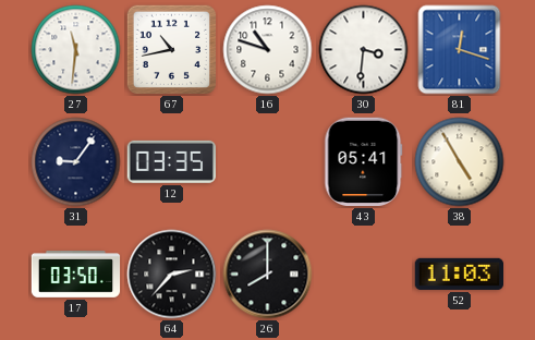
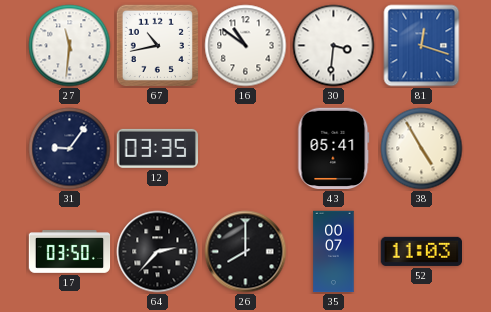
16: 10:48 -> 10:51
35: none -> 00:07
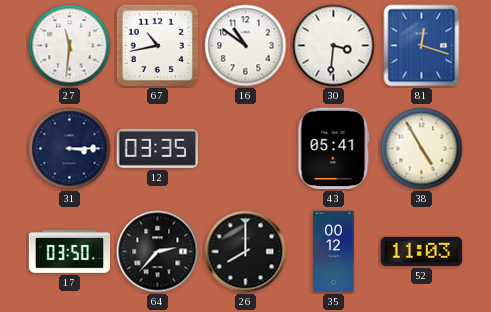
31: 9:06 -> 3:15
35: 00:07 -> 00:12
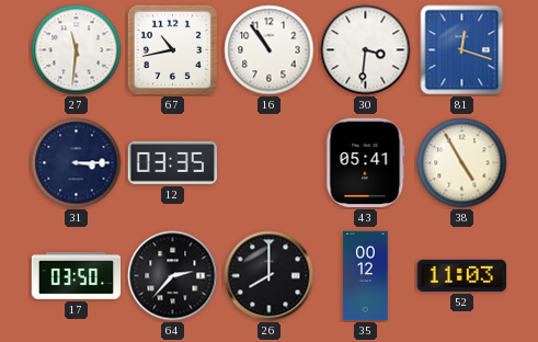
16: 10:51 -> 10:54
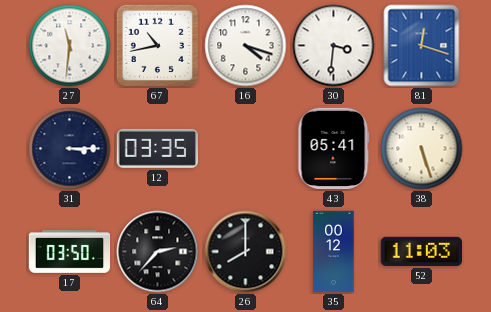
16: 10:54 -> 4:18
38: 4:55 -> 5:27
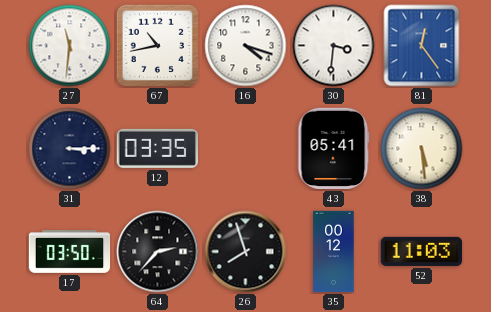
81: 12:18 -> 12:24
38: 5:27 -> 5:29
26: 8:00 -> 7:57
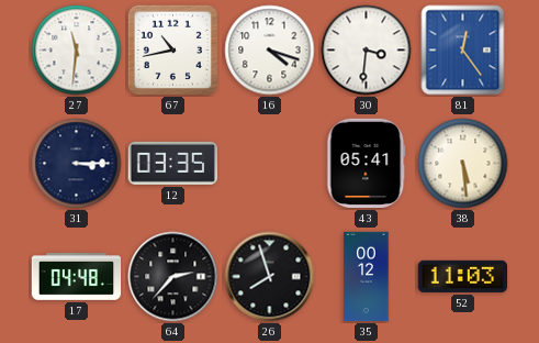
17: 03:50 -> 04:48
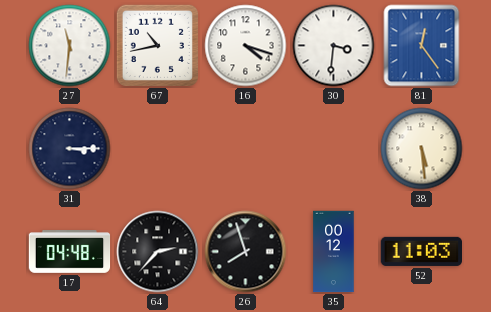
12: 03:35 -> none
43: 05:41 -> none
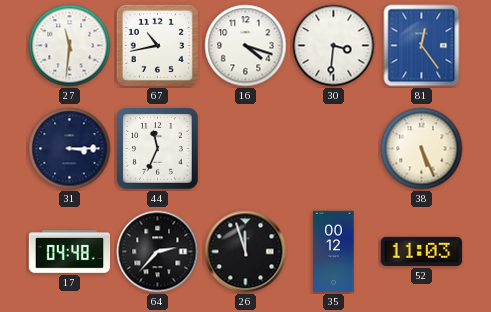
44: none -> 11:34
38: 5:29 -> 5:26
26: 7:57 -> 11:57
